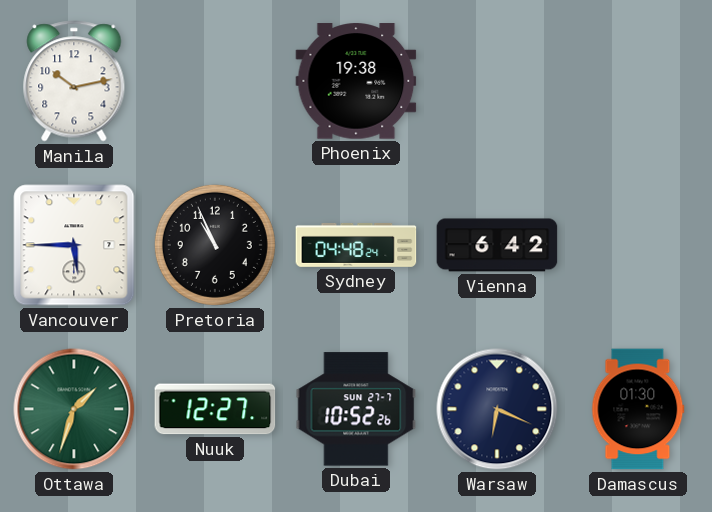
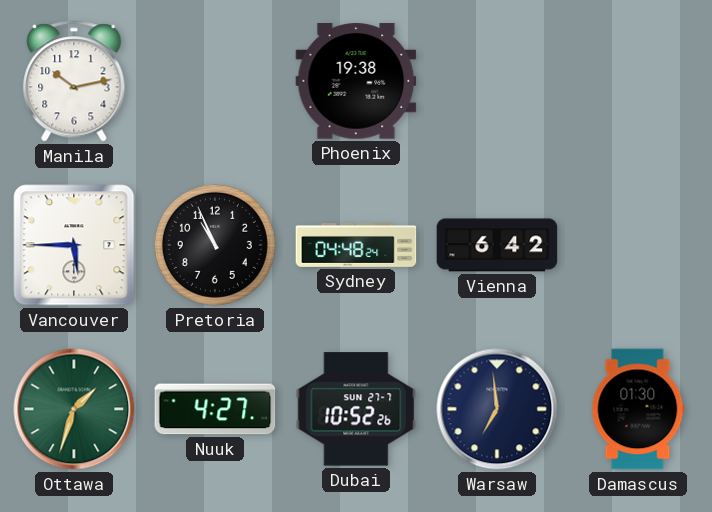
Nuuk: 12:27 -> 4:27
Warsaw: 6:19 -> 6:59
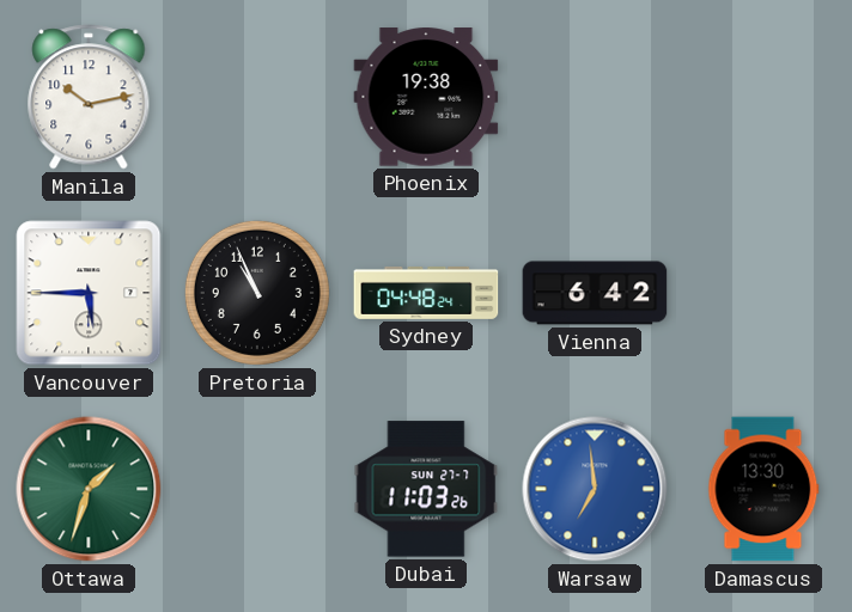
Nuuk: 4:27 -> none
Dubai: 10:52 -> 11:03
Warsaw dial: navy -> blue
Damascus: 01:30 -> 13:30
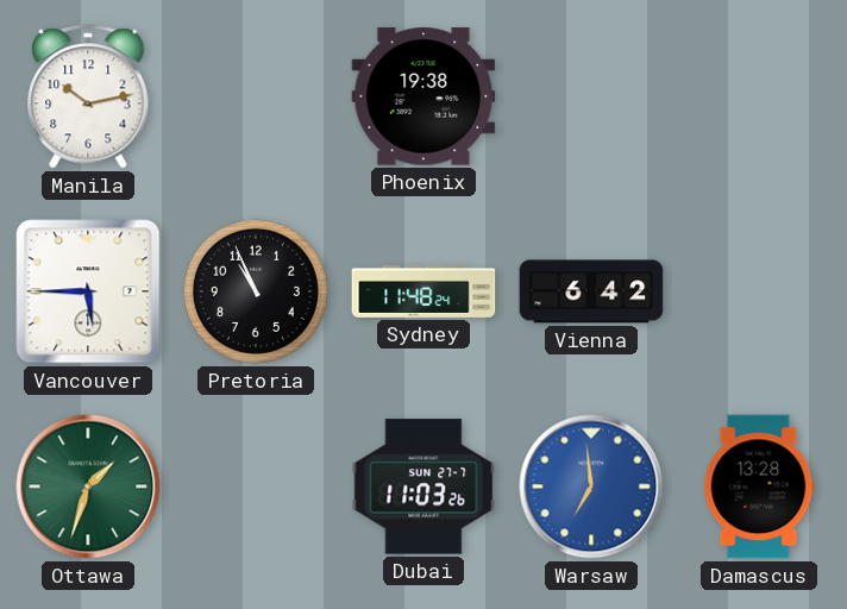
Sydney: 04:48 -> 11:48
Damascus: 13:30 -> 13:28
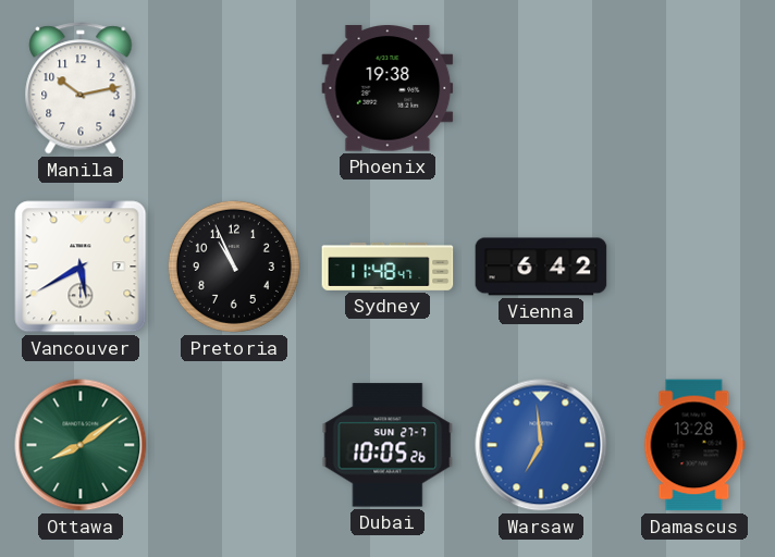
Vancouver: 5:45 -> 5:40
Sydney: 11:48:24 -> 11:48:47
Ottawa: 1:33 -> 8:09
Dubai: 11:03 -> 10:05
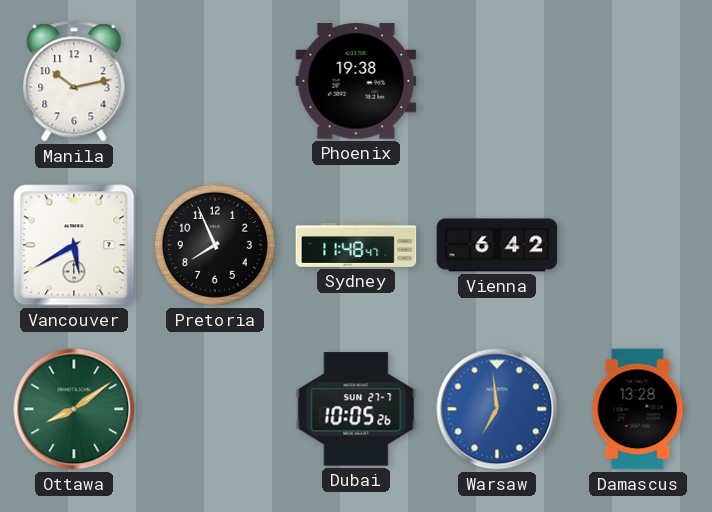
Pretoria: 10:56 -> 7:56
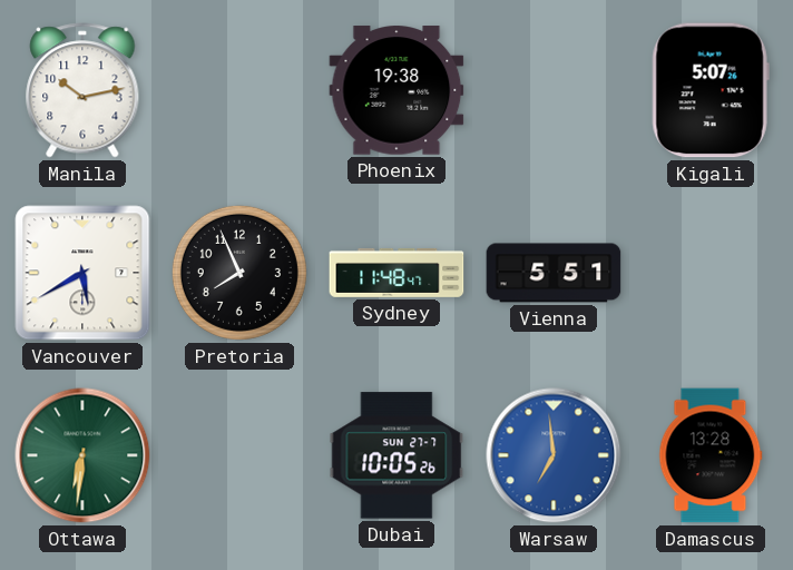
Kigali: none -> 5:07
Vienna: 6:42 -> 5:51
Ottawa: 8:09 -> 6:31
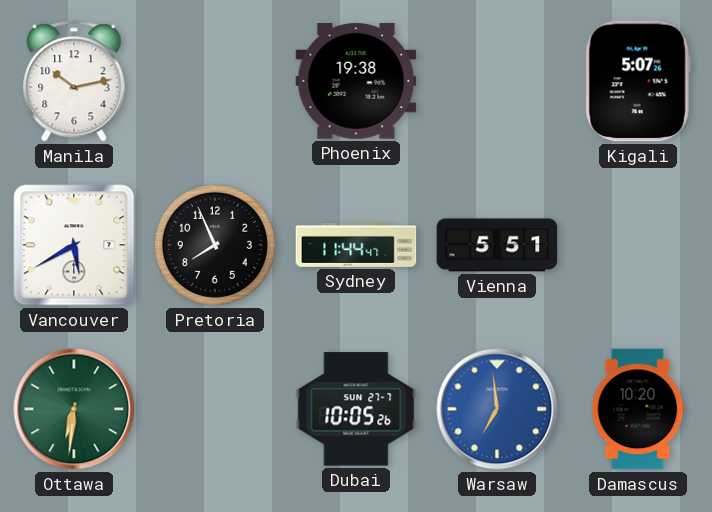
Sydney: 11:48 -> 11:44
Damascus: 13:28 -> 10:20
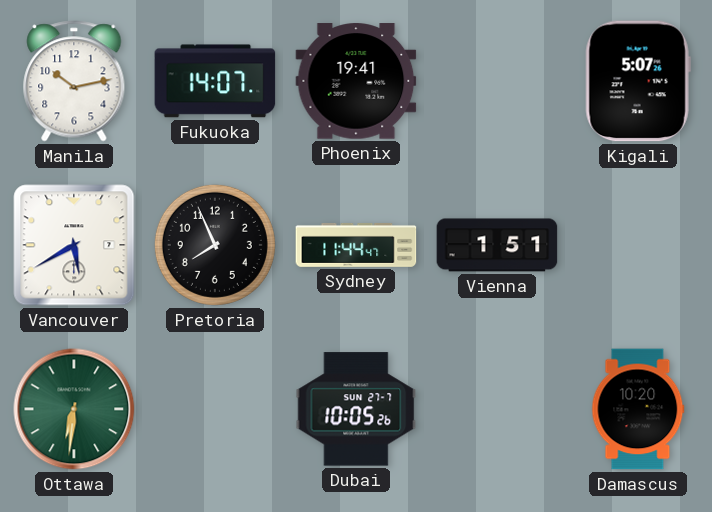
Fukuoka: none -> 14:07
Phoenix: 19:38 -> 19:41
Vienna: 5:51 -> 1:51
Warsaw: 6:59 -> none
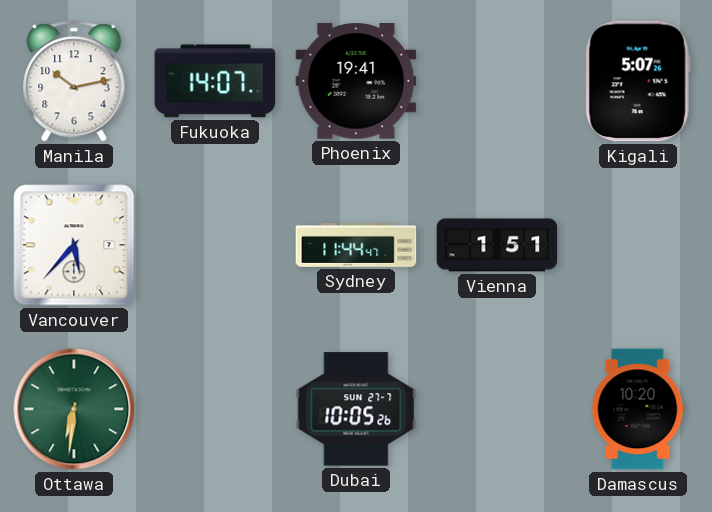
Vancouver: 5:40 -> 5:37
Pretoria: 7:56 -> none
